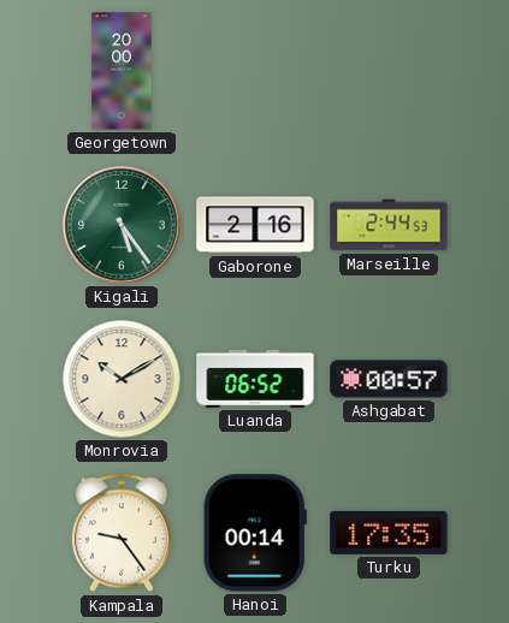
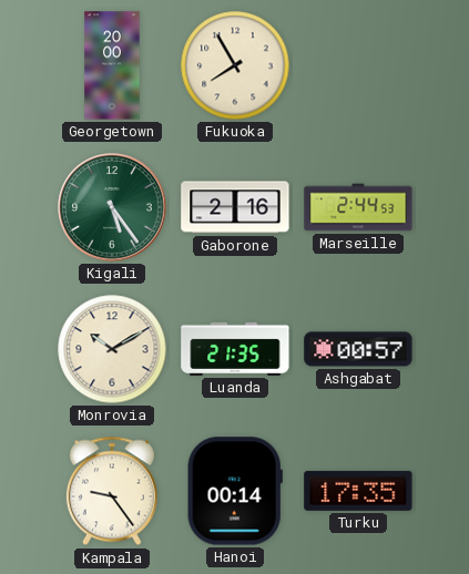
Fukuoka: none -> 7:55
Luanda: 06:52 -> 21:35
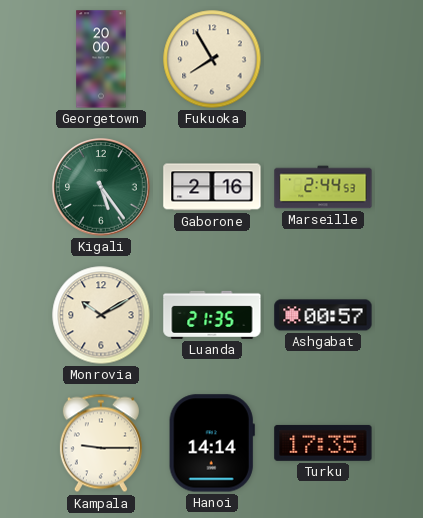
Kampala: 9:24 -> 9:15
Hanoi: 00:14 -> 14:14
